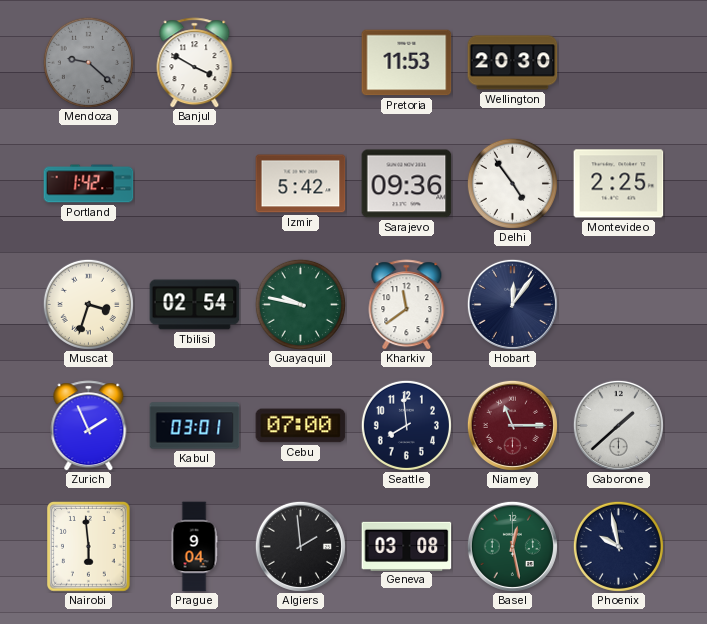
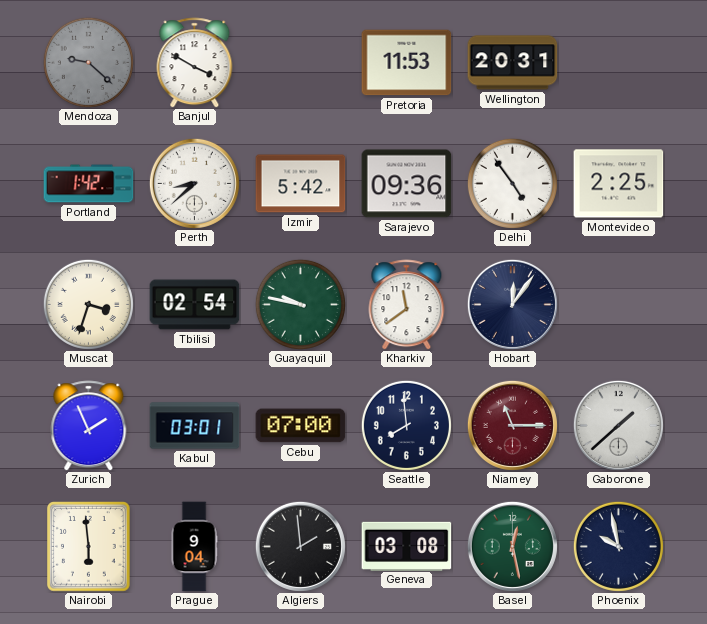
Wellington: 20:30 -> 20:31
Perth: none -> 8:38
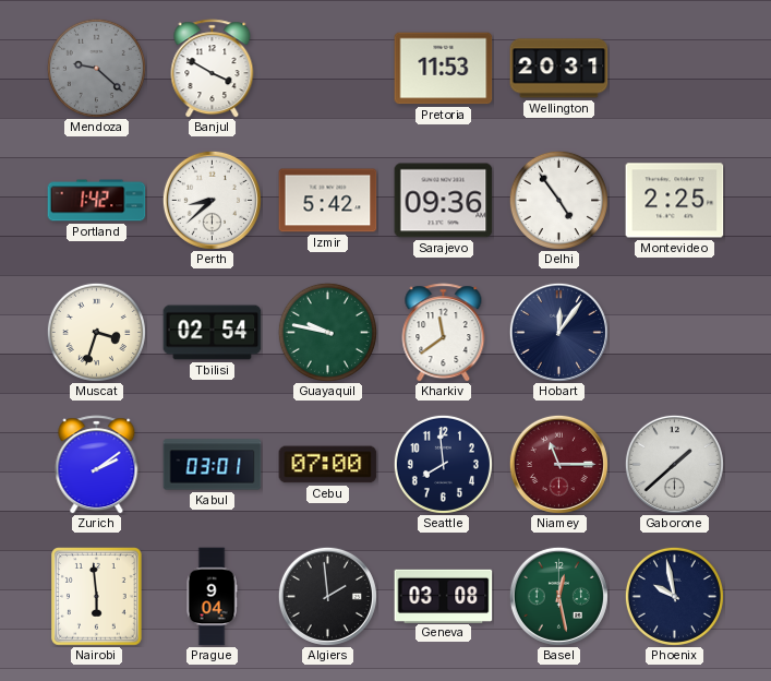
Zurich: 1:56 -> 2:09
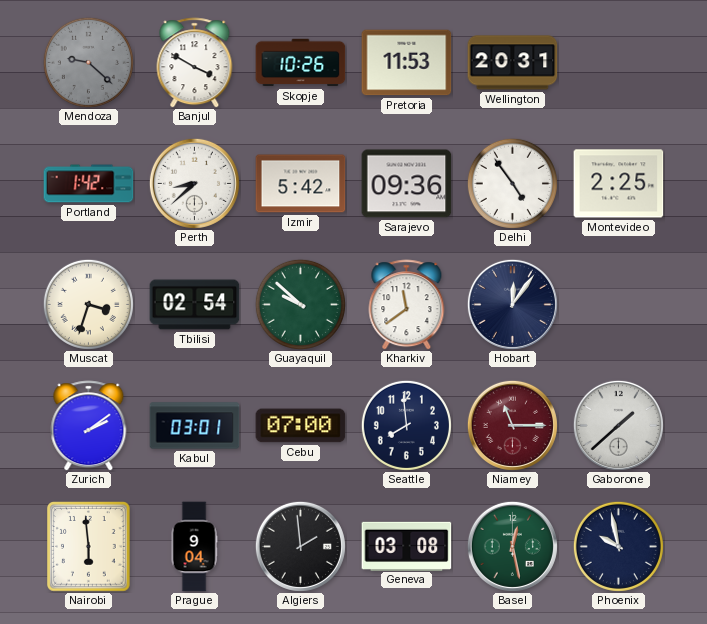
Skopje: none -> 10:26
Guayaquil: 9:47 -> 9:52
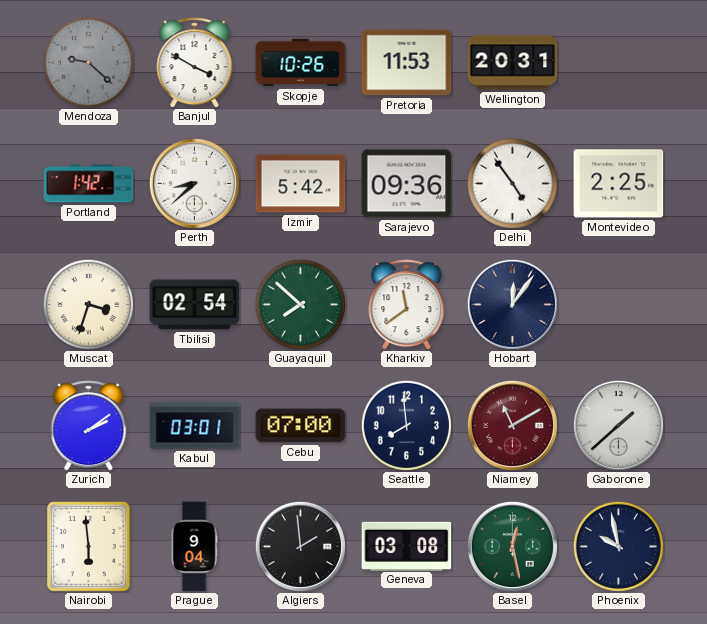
Guayaquil: 9:52 -> 7:52
Niamey: 11:15 -> 11:10
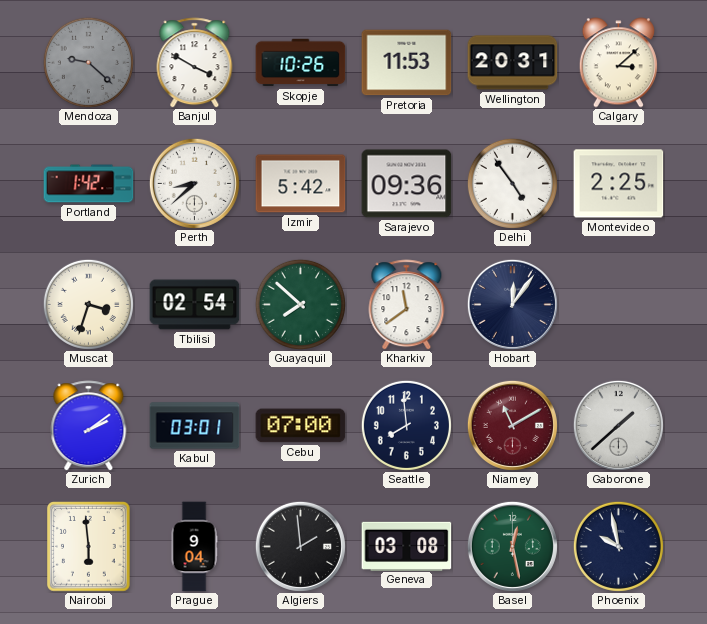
Calgary: none -> 3:08
